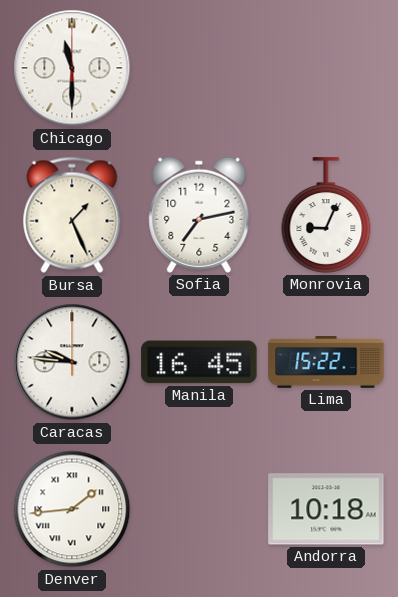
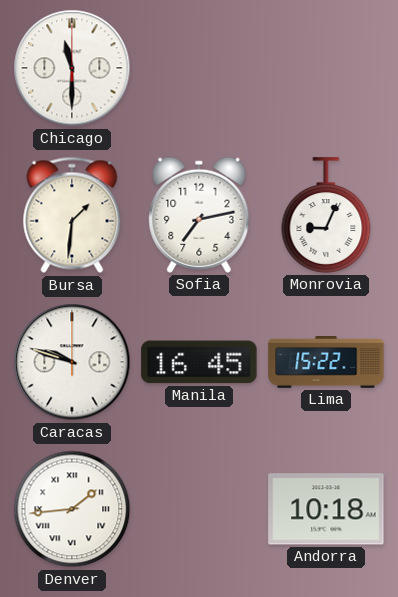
Bursa: 1:26 -> 1:31
Caracas: 9:46 -> 9:48
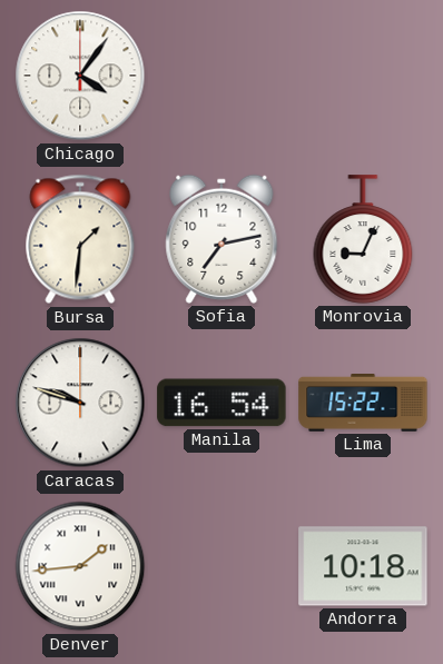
Chicago: 11:30 -> 4:06
Manila: 16:45 -> 16:54
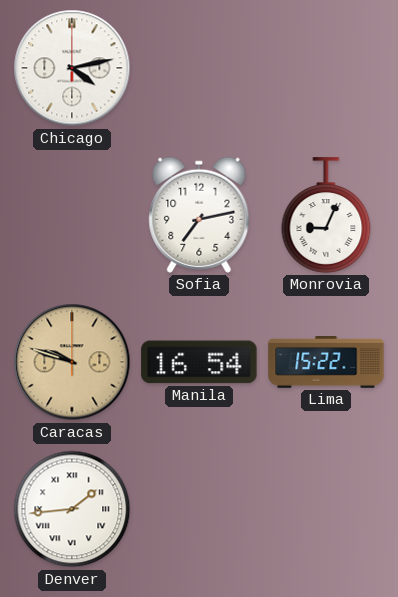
Chicago: 4:06 -> 4:13
Bursa: 1:31 -> none
Caracas dial: white -> champagne
Andorra: 10:18 -> none
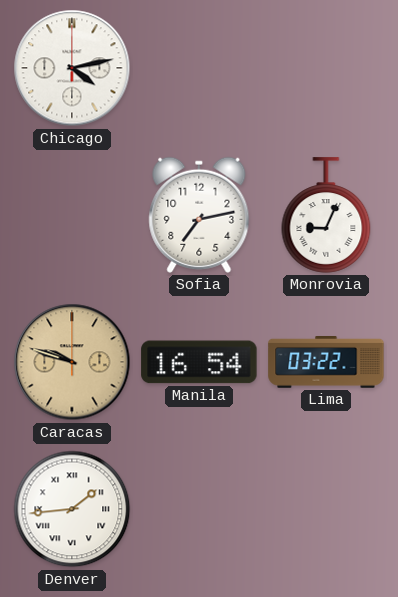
Lima: 15:22 -> 03:22
